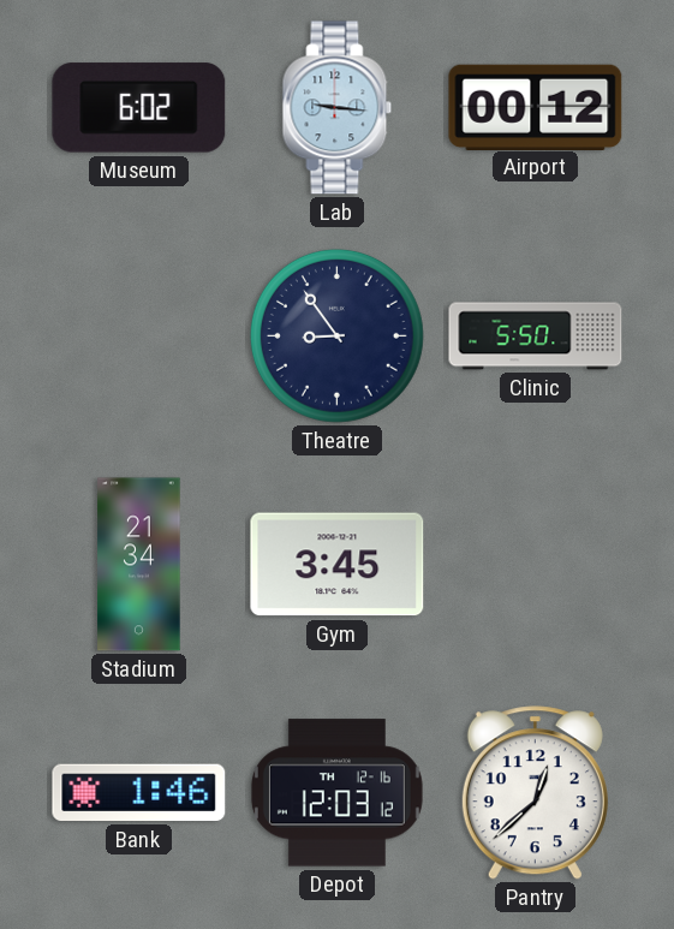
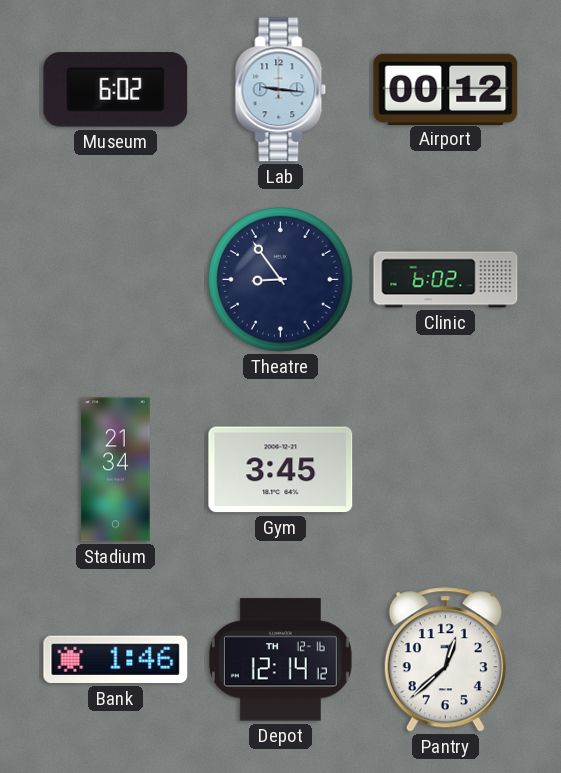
Clinic: 5:50 -> 6:02
Depot: 12:03 -> 12:14
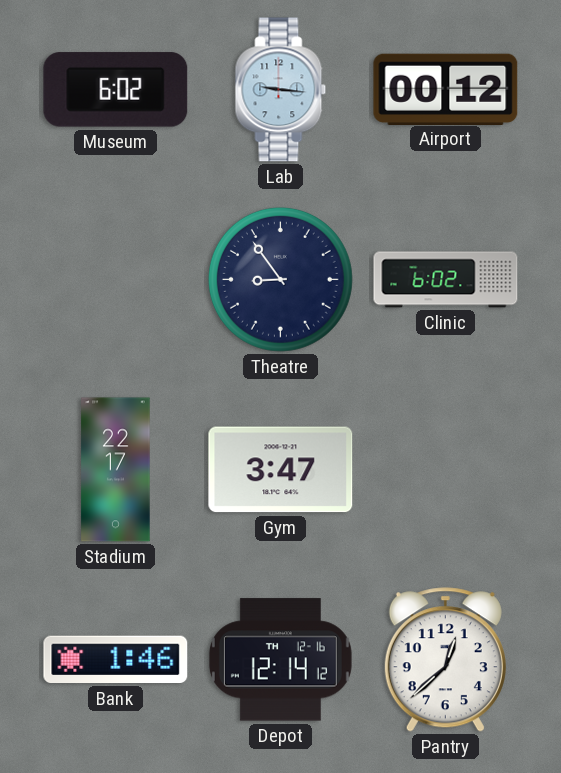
Stadium: 21:34 -> 22:17
Gym: 3:45 -> 3:47
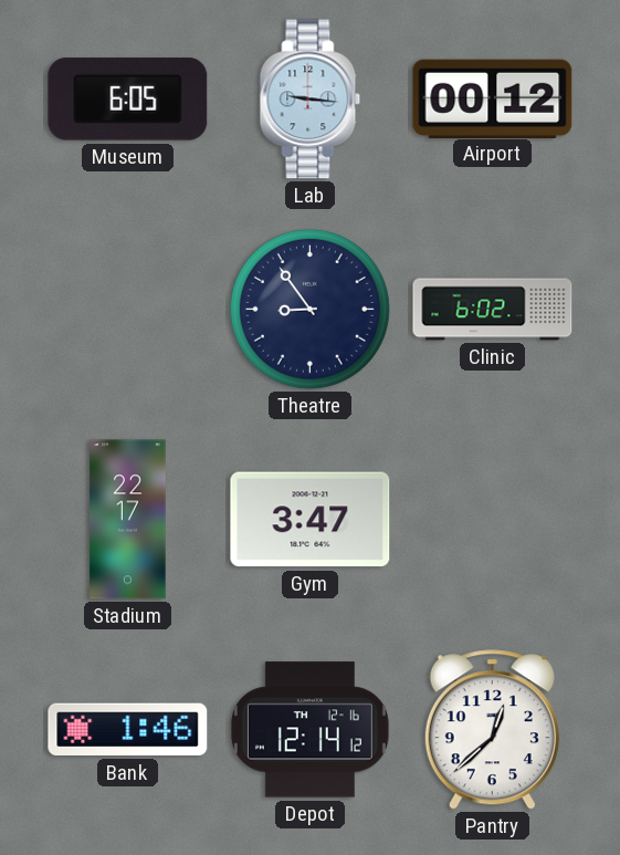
Museum: 6:02 -> 6:05
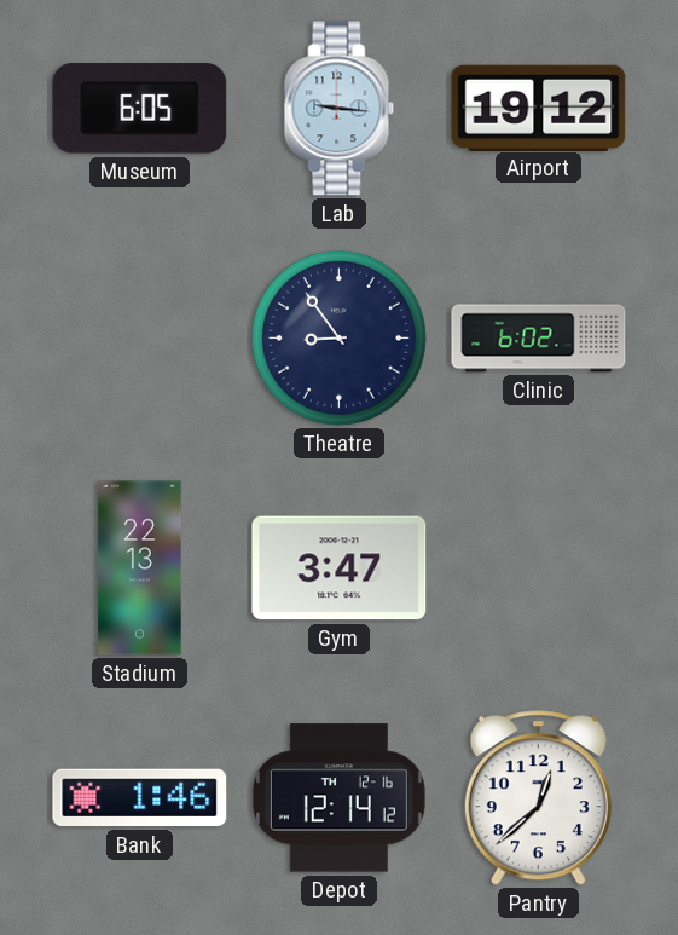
Airport: 00:12 -> 19:12
Stadium: 22:17 -> 22:13
